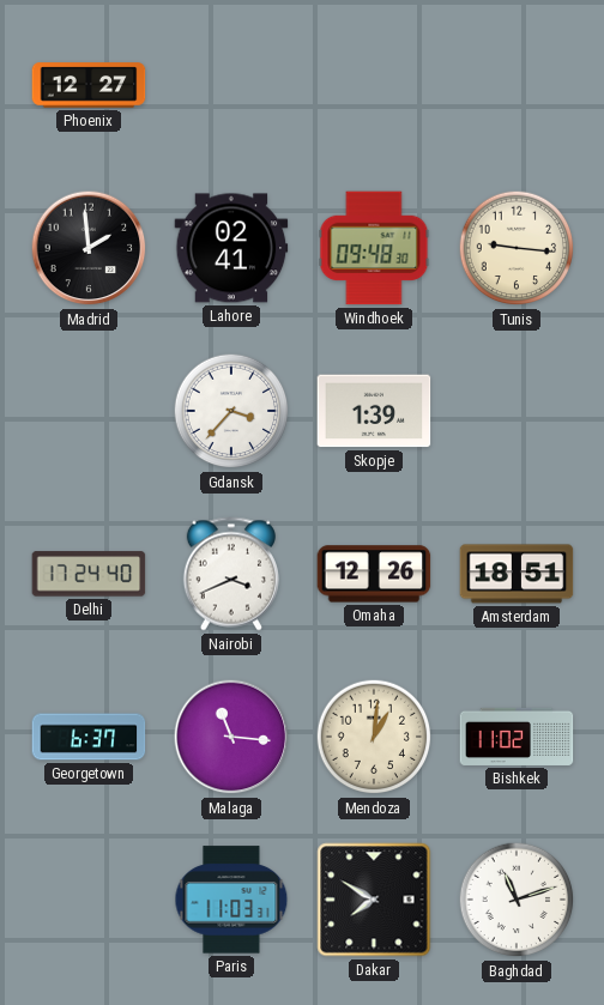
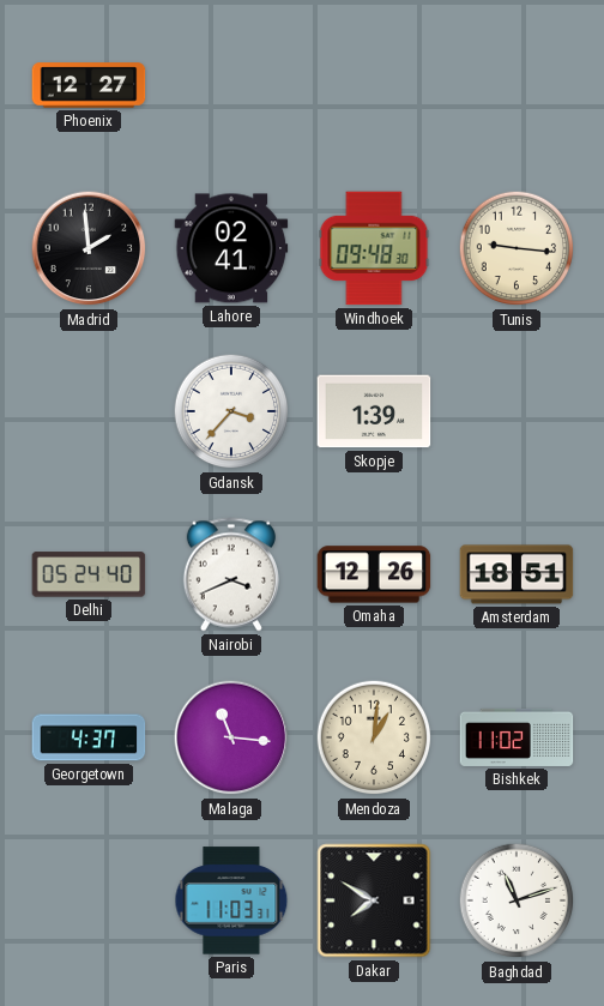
Delhi: 17:24 -> 05:24
Georgetown: 6:37 -> 4:37
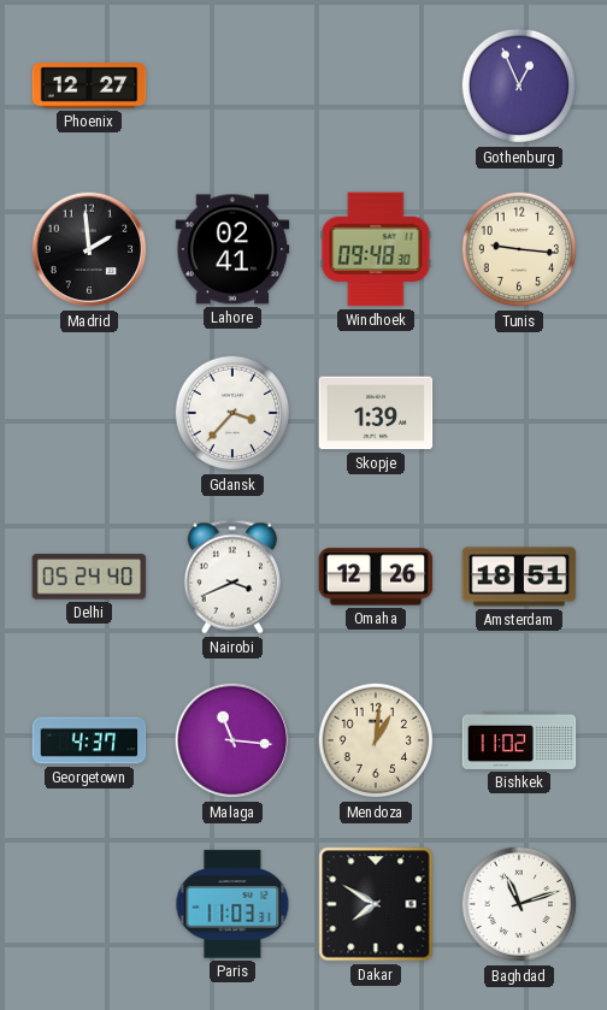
Gothenburg: none -> 12:56
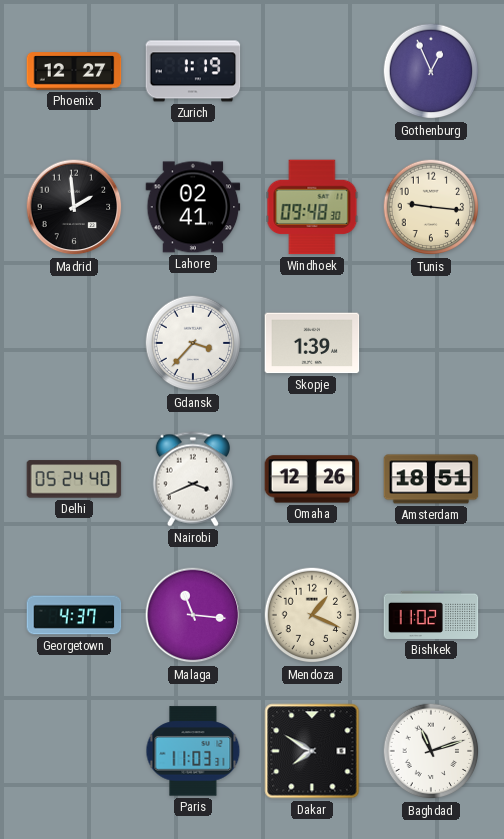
Zurich: none -> 1:19
Mendoza: 1:01 -> 1:19
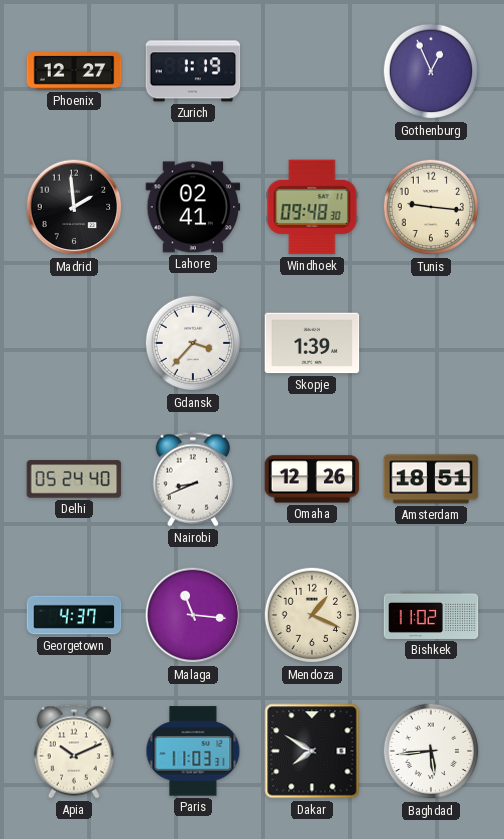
Nairobi: 3:41 -> 8:41
Apia: none -> 10:11
Baghdad: 11:12 -> 5:44
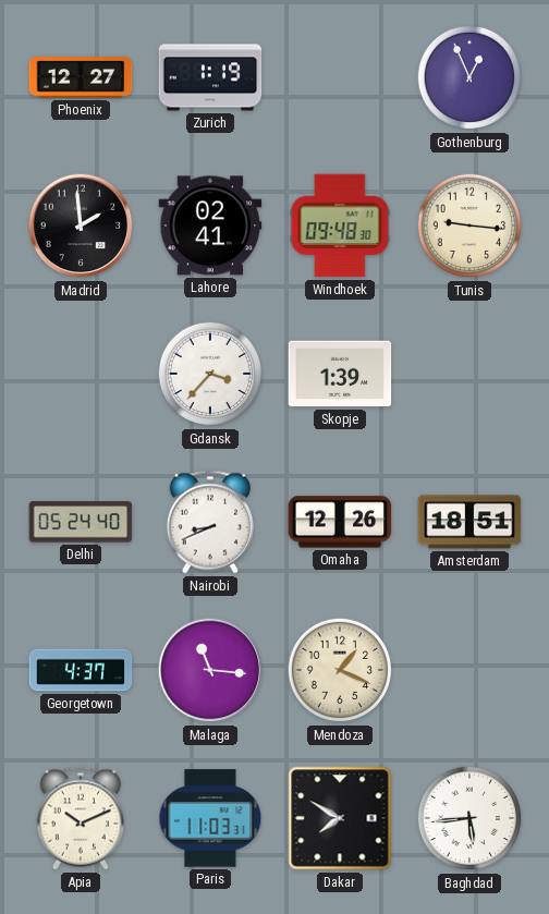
Bishkek: 11:02 -> none
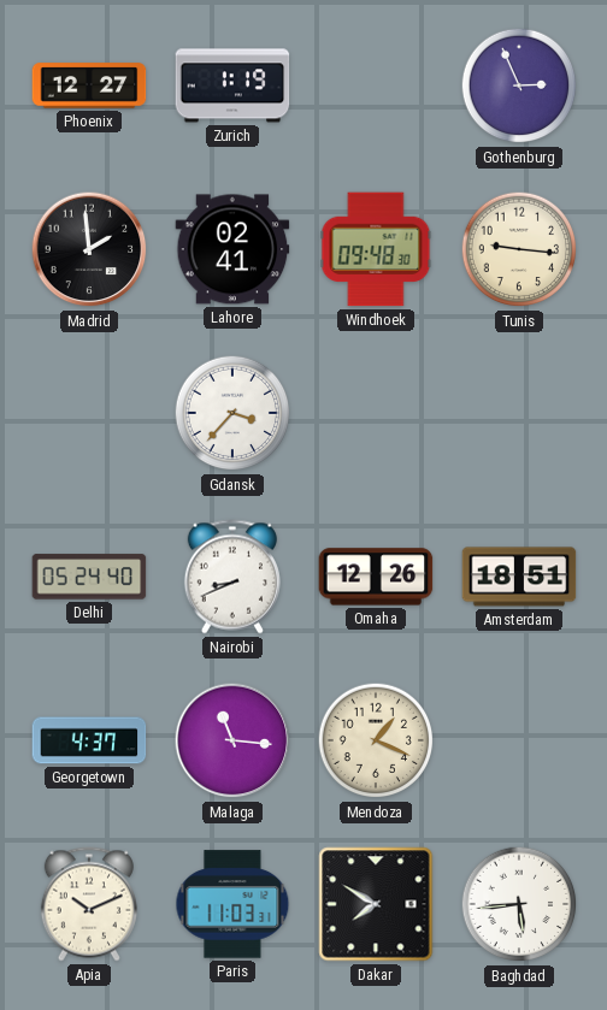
Gothenburg: 12:56 -> 2:56
Skopje: 1:39 -> none
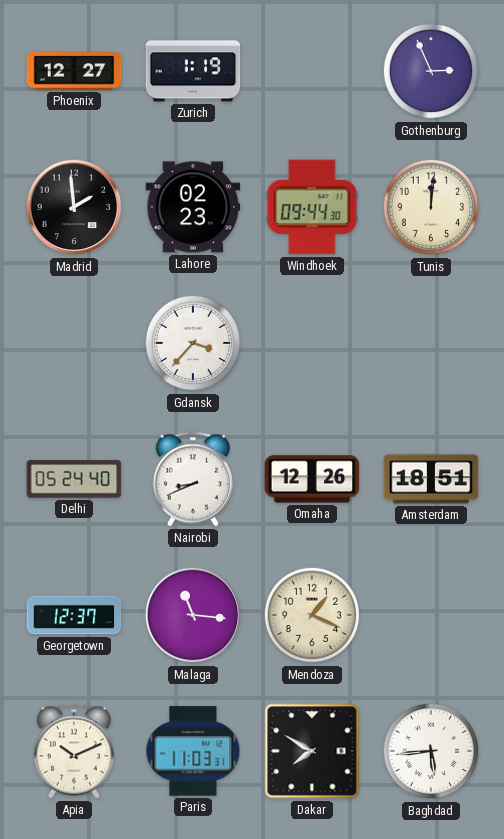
Lahore: 02:41 -> 02:23
Windhoek: 09:48 -> 09:44
Tunis: 9:16 -> 12:01
Georgetown: 4:37 -> 12:37
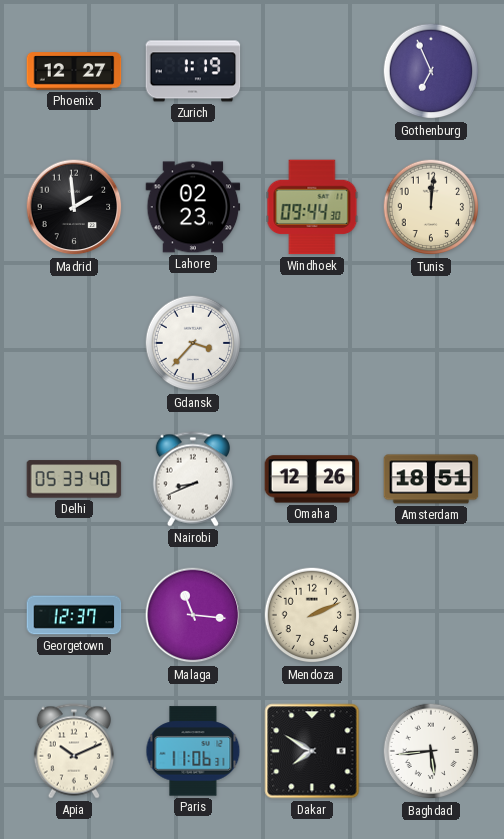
Gothenburg: 2:56 -> 6:56
Delhi: 05:24 -> 05:33
Mendoza: 1:19 -> 2:11
Paris: 11:03 -> 11:06
